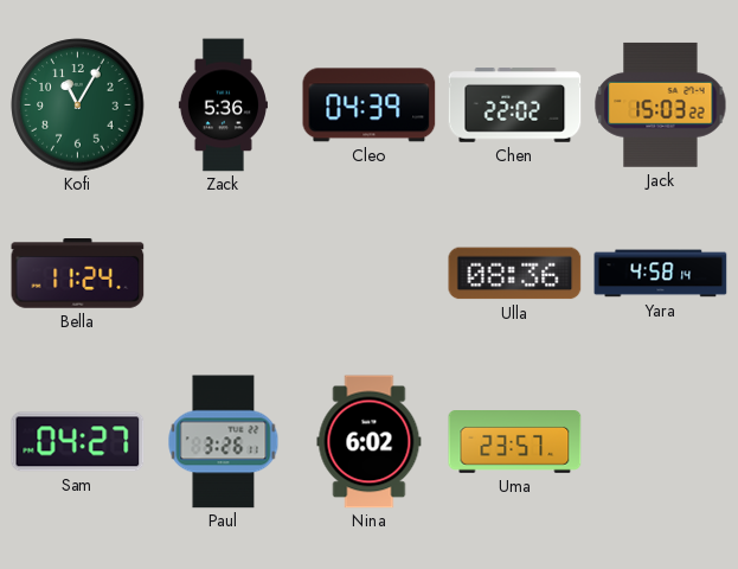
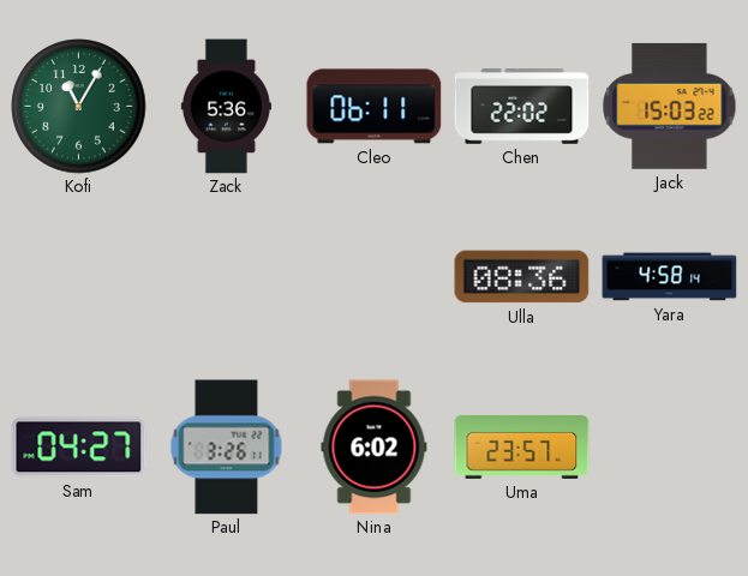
Cleo: 04:39 -> 06:11
Bella: 11:24 -> none
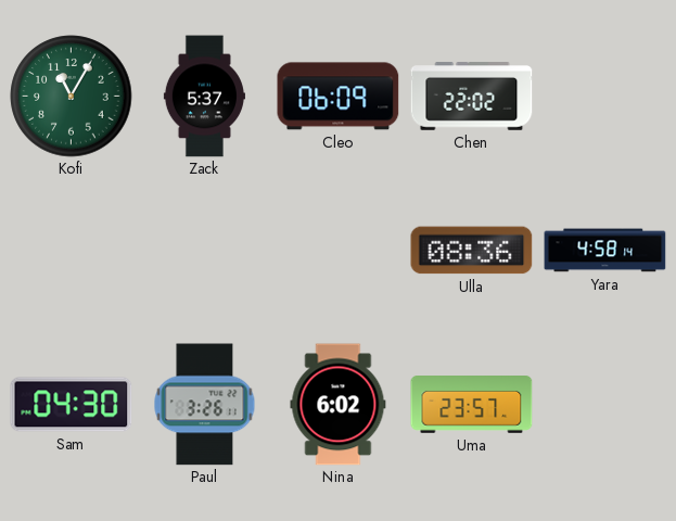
Zack: 5:36 -> 5:37
Cleo: 06:11 -> 06:09
Jack: 15:03 -> none
Sam: 04:27 -> 04:30
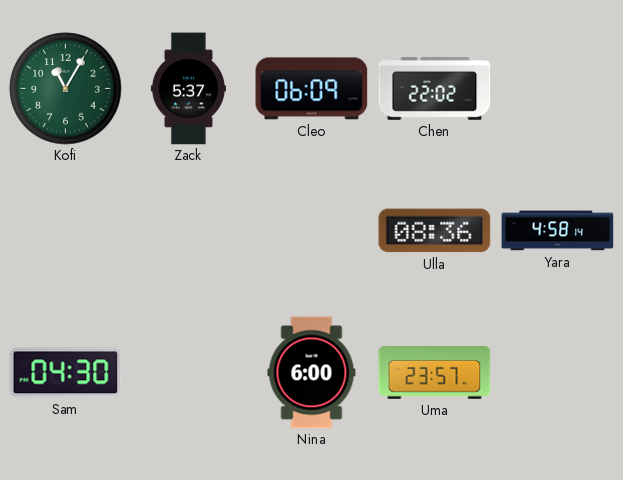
Paul: 3:26 -> none
Nina: 6:02 -> 6:00
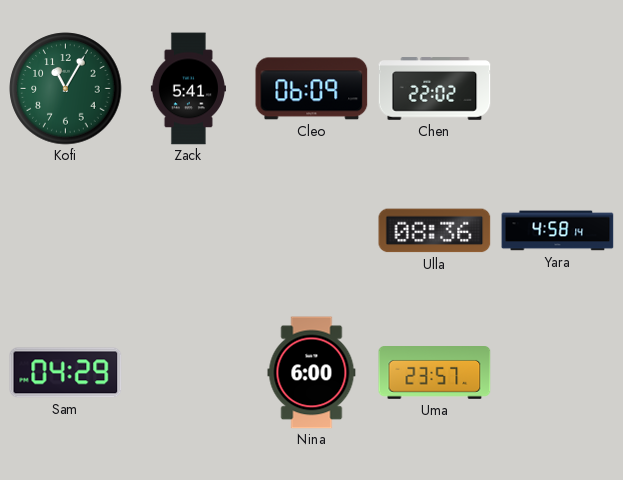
Zack: 5:37 -> 5:41
Sam: 04:30 -> 04:29
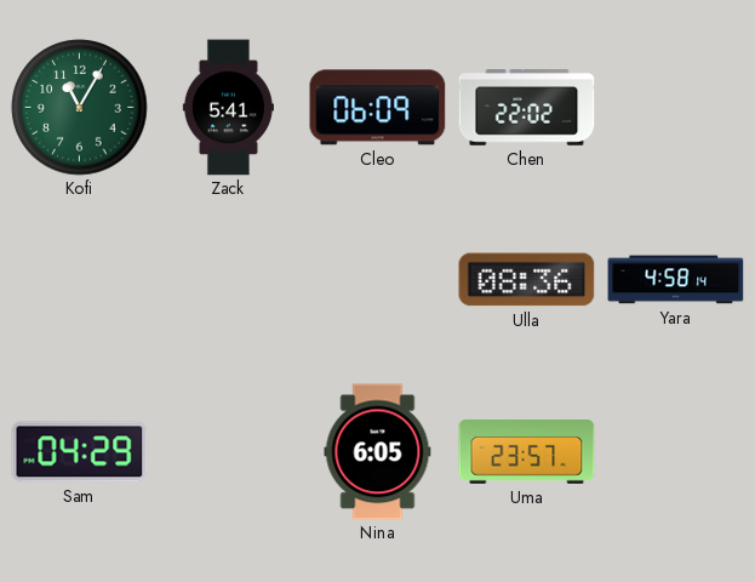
Nina: 6:00 -> 6:05
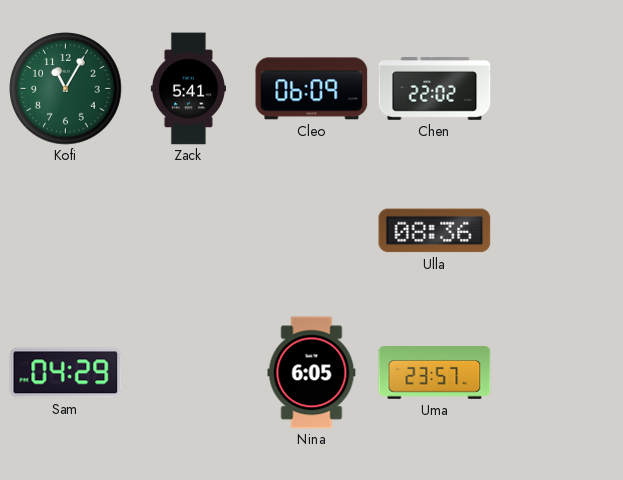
Yara: 4:58 -> none
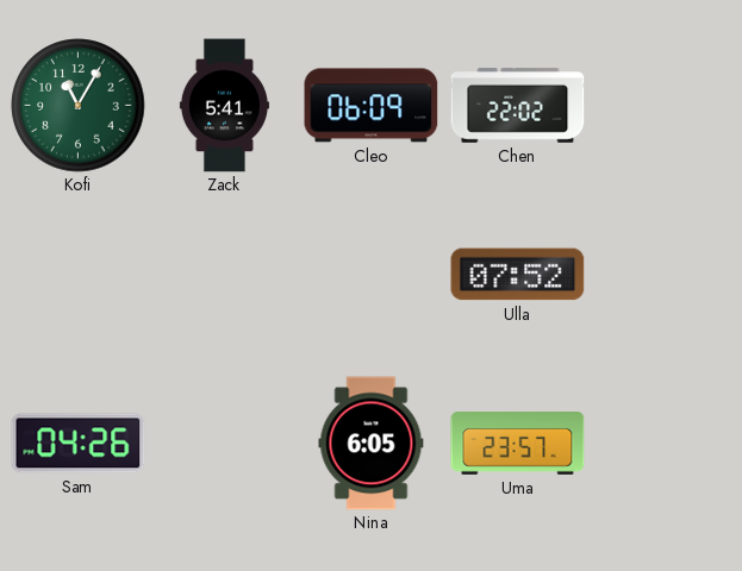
Ulla: 08:36 -> 07:52
Sam: 04:29 -> 04:26
